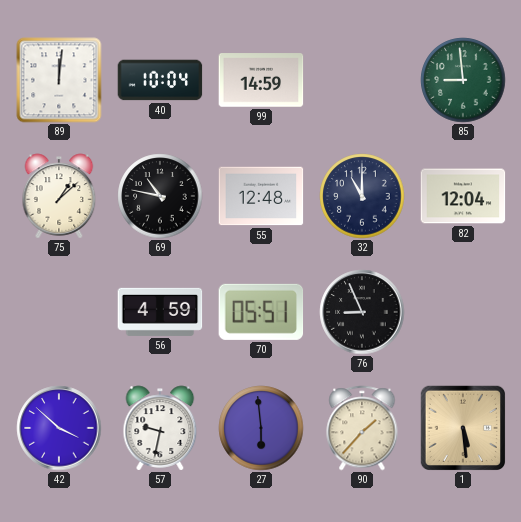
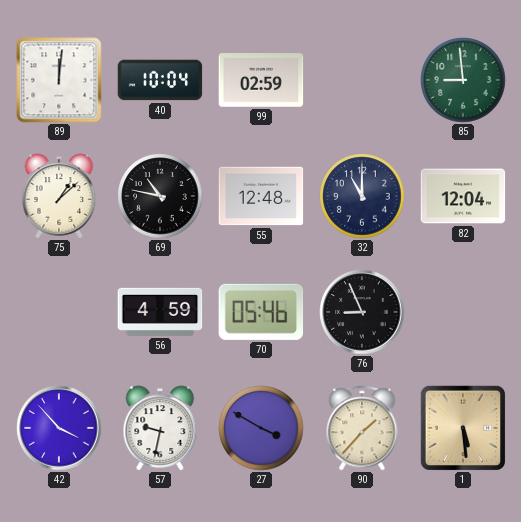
99: 14:59 -> 02:59
70: 05:51 -> 05:46
42: 3:52 -> 3:53
27: 5:59 -> 3:50
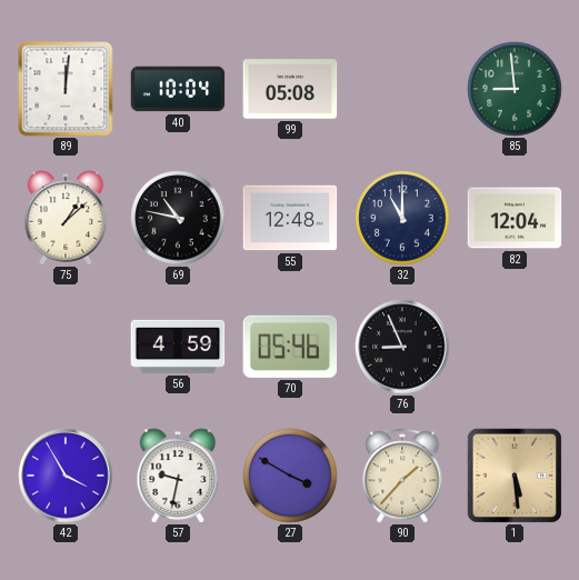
99: 02:59 -> 05:08
42: 3:53 -> 3:55
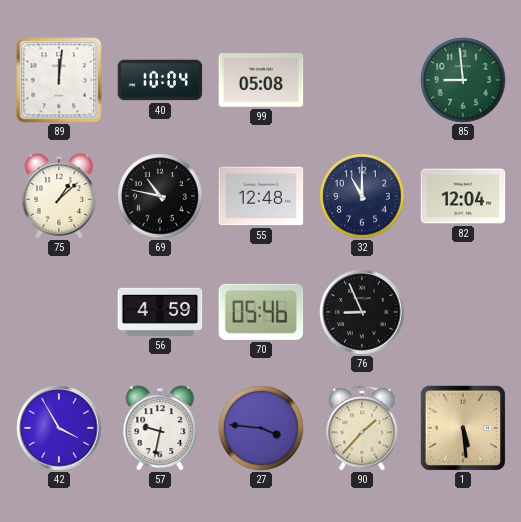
27: 3:50 -> 3:46
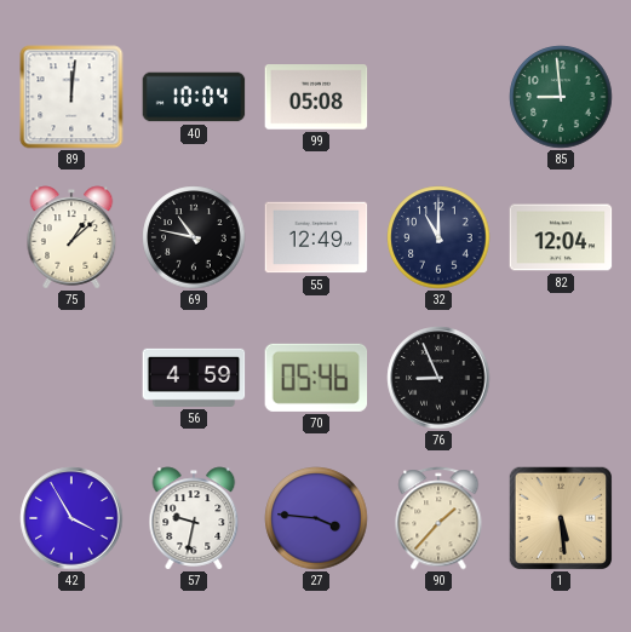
55: 12:48 -> 12:49
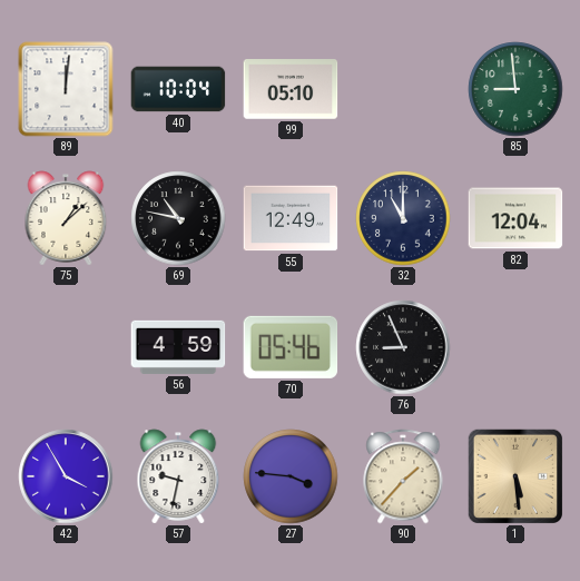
99: 05:08 -> 05:10
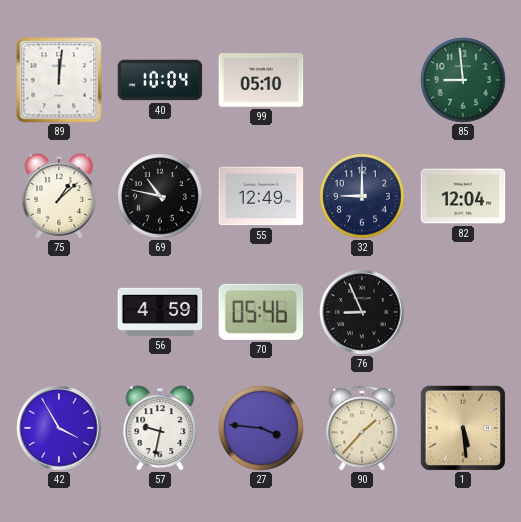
32: 11:00 -> 9:00
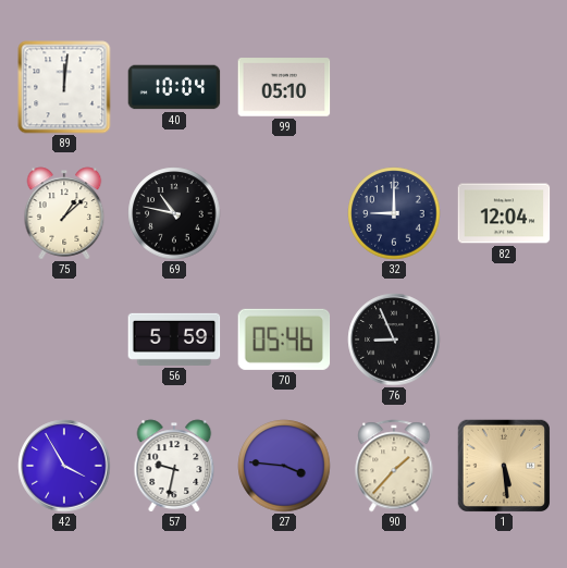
85: 8:59 -> none
55: 12:49 -> none
56: 4:59 -> 5:59
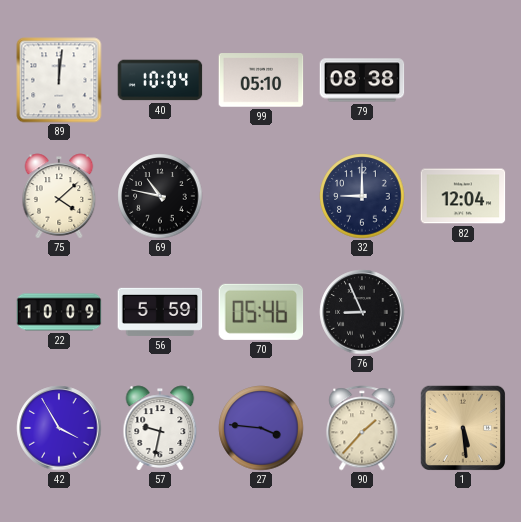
79: none -> 08:38
75: 1:08 -> 4:08
22: none -> 10:09
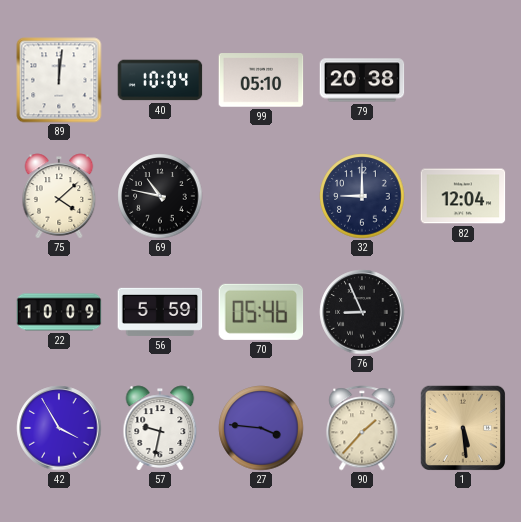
79: 08:38 -> 20:38
